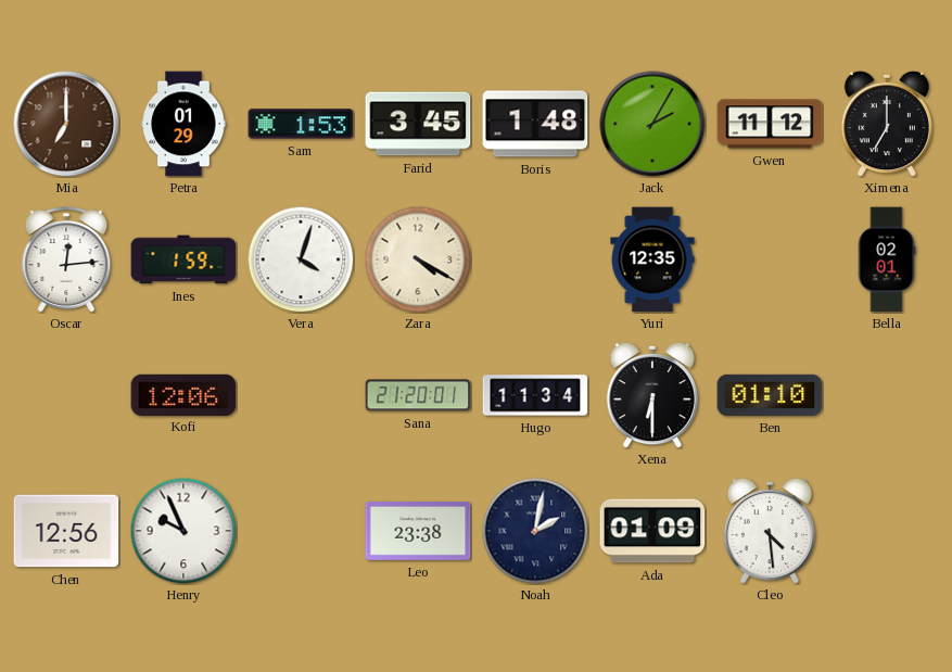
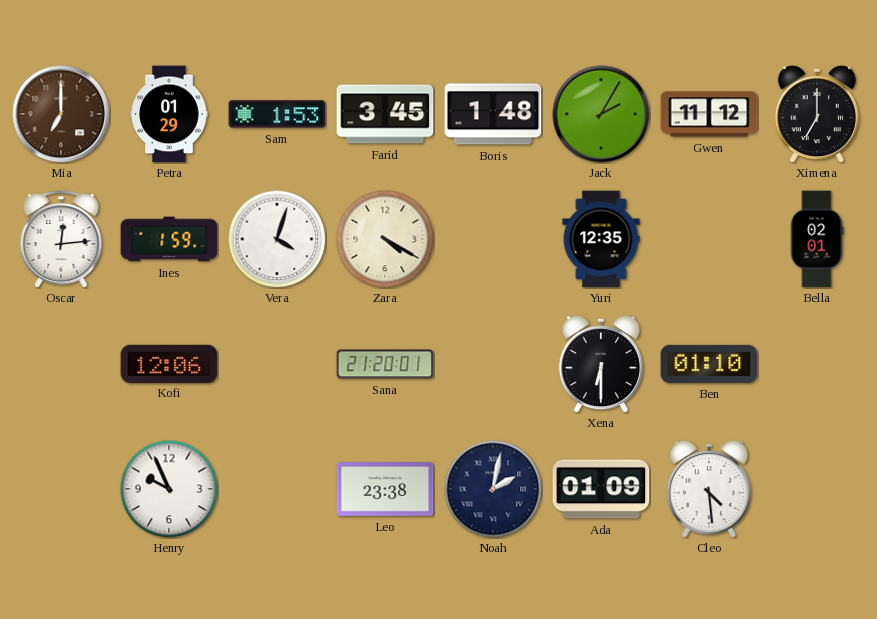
Hugo: 11:34 -> none
Chen: 12:56 -> none
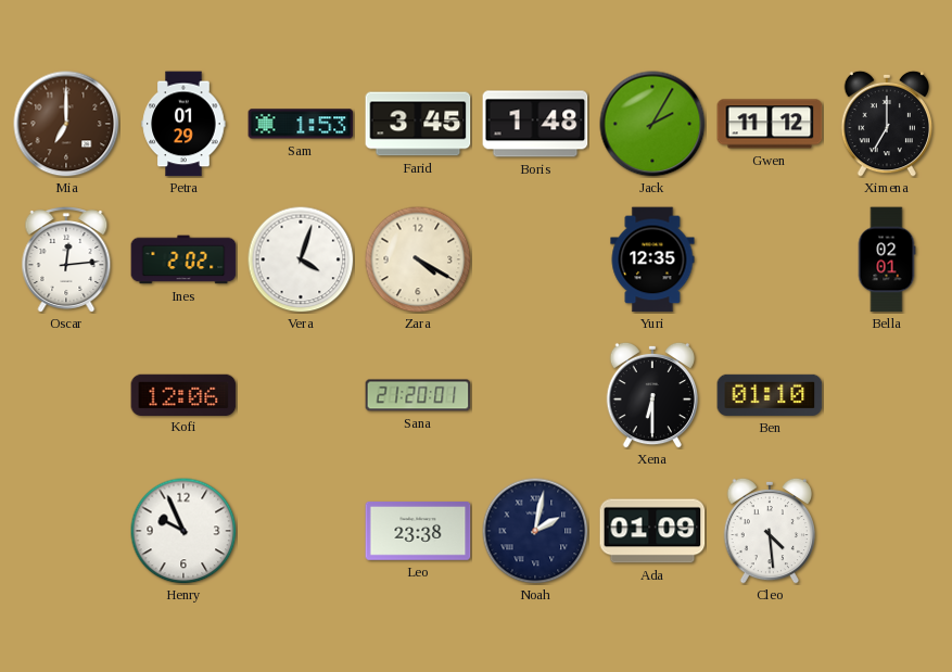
Ines: 1:59 -> 2:02
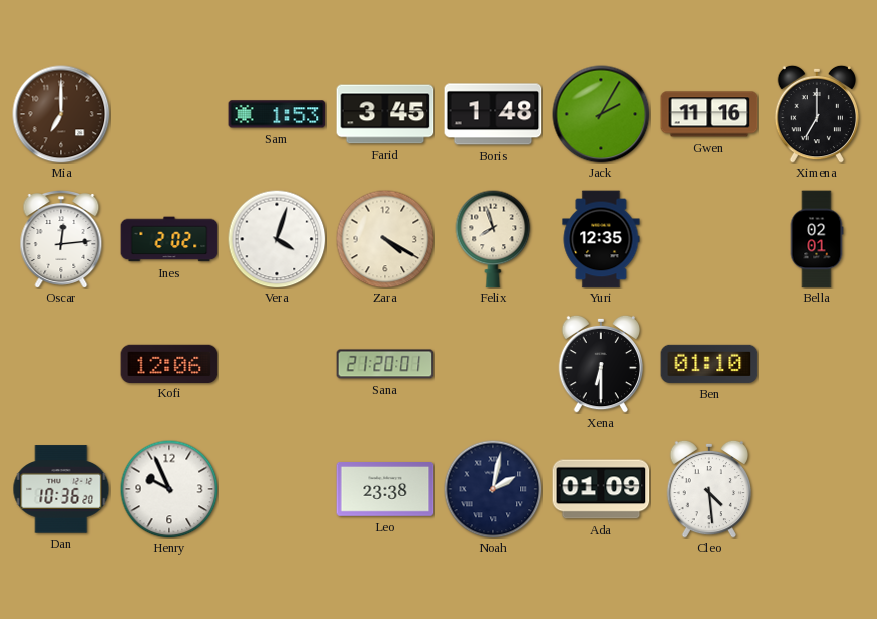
Petra: 01:29 -> none
Gwen: 11:12 -> 11:16
Felix: none -> 7:57
Dan: none -> 10:36
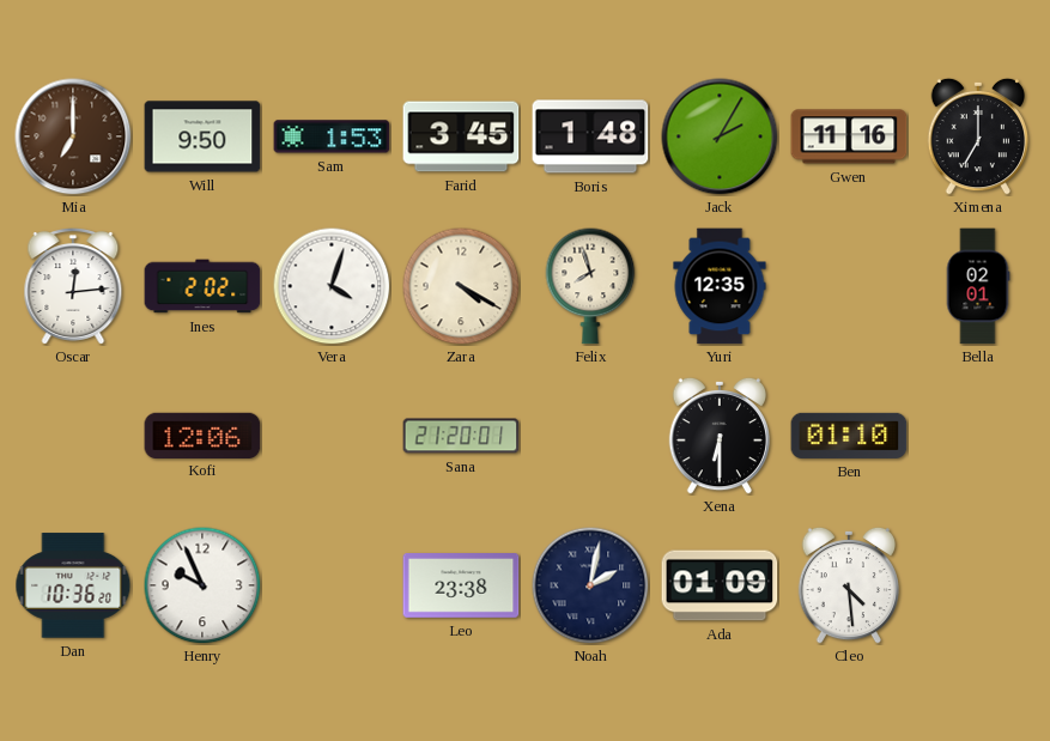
Will: none -> 9:50
